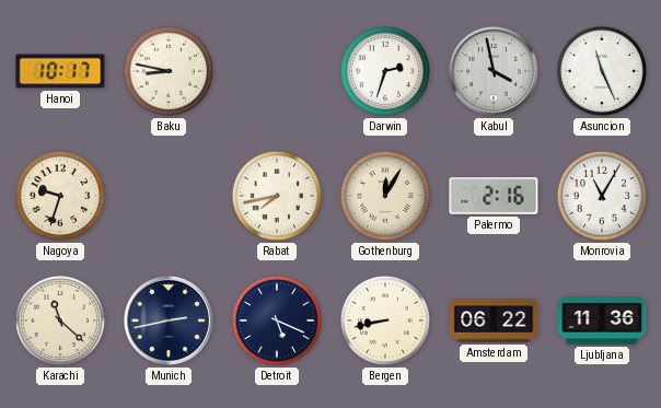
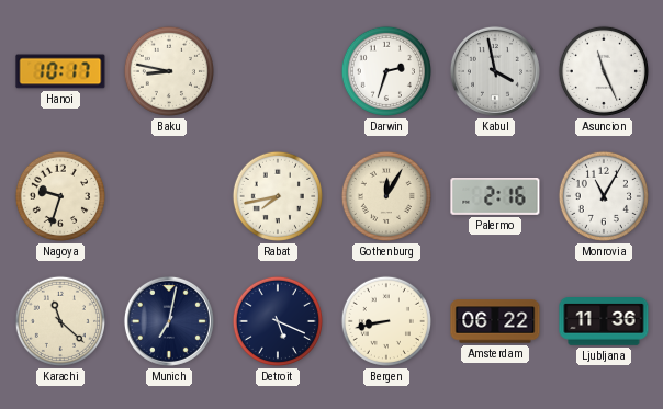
Munich: 2:43 -> 7:02
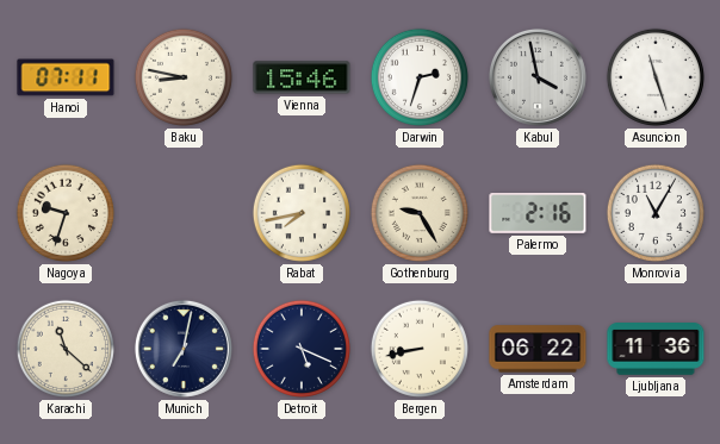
Hanoi: 10:17 -> 07:11
Vienna: none -> 15:46
Asuncion: 11:26 -> 11:27
Gothenburg: 12:05 -> 9:25
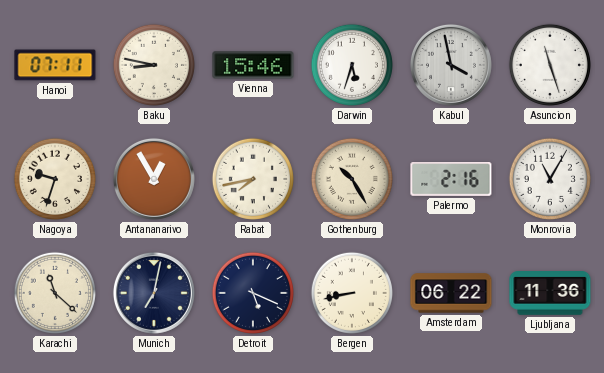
Darwin: 2:33 -> 5:33
Antananarivo: none -> 12:55
Gothenburg: 9:25 -> 10:25
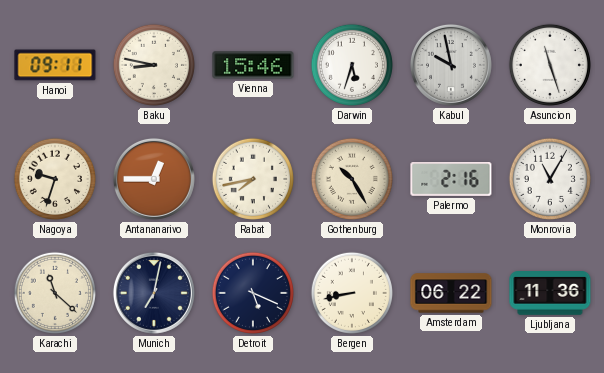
Hanoi: 07:11 -> 09:11
Kabul: 3:58 -> 9:58
Antananarivo: 12:55 -> 12:45
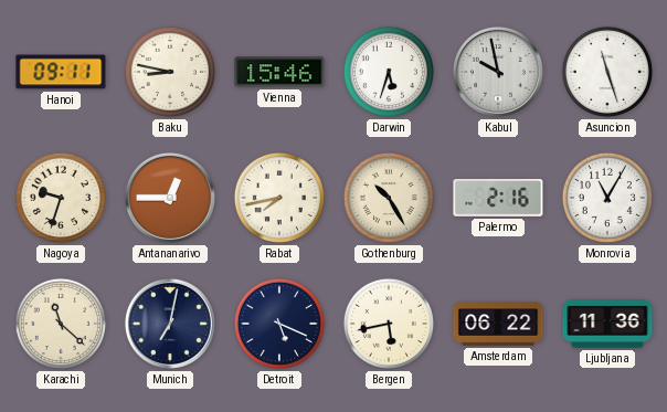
Bergen: 8:43 -> 5:43
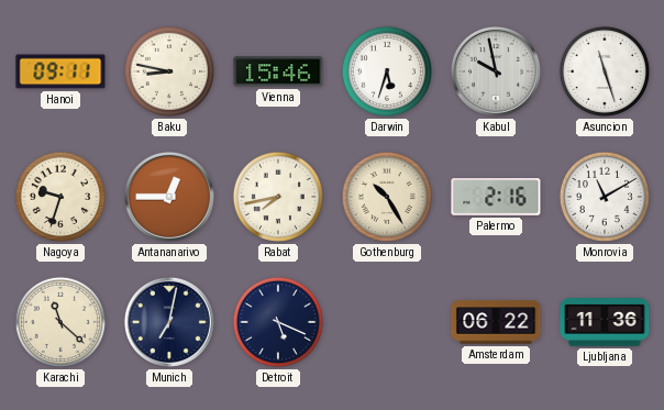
Monrovia: 11:05 -> 11:10
Bergen: 5:43 -> none
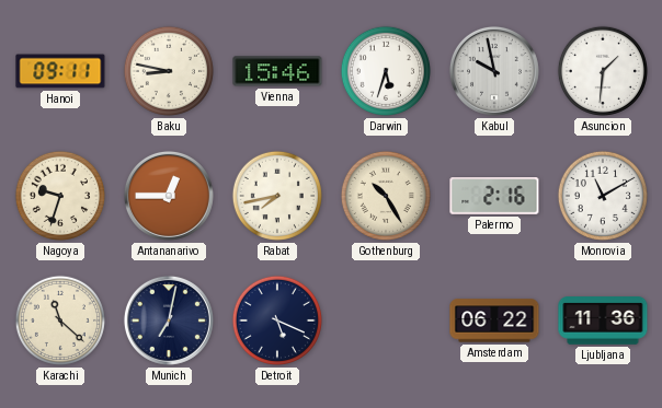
Asuncion: 11:27 -> 1:31
